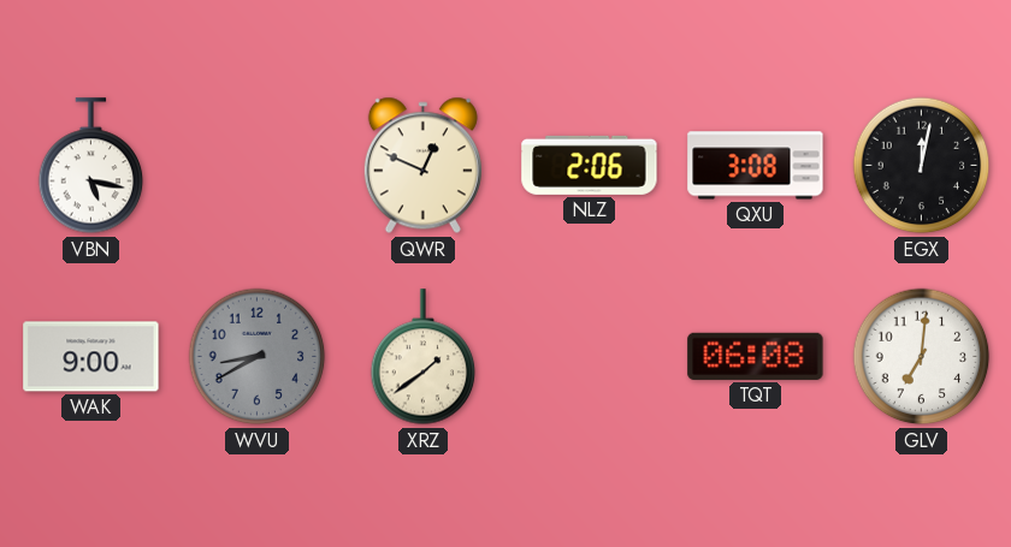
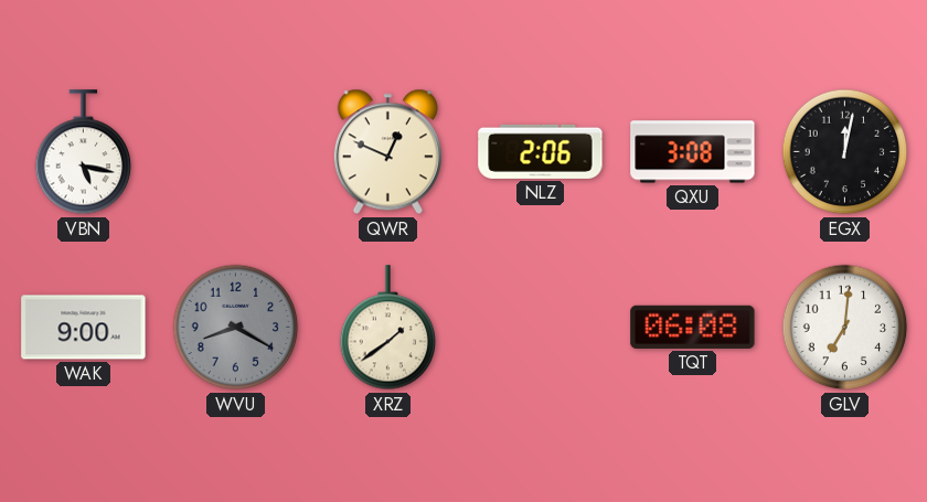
WVU: 8:40 -> 8:20
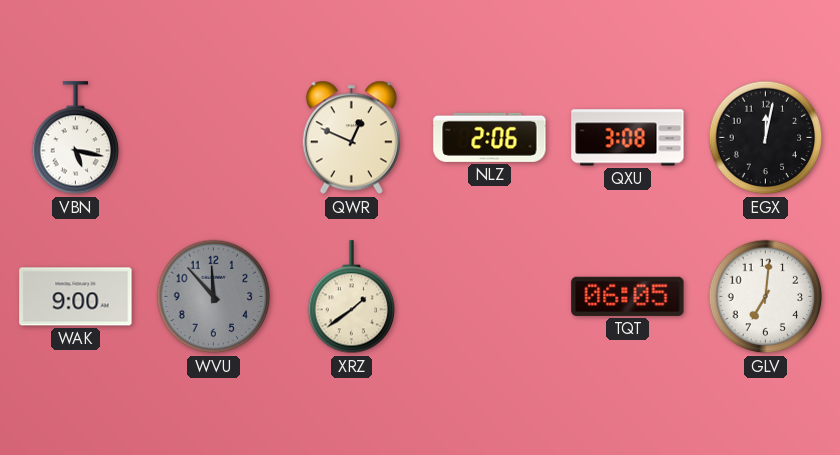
WVU: 8:20 -> 11:53
TQT: 06:08 -> 06:05
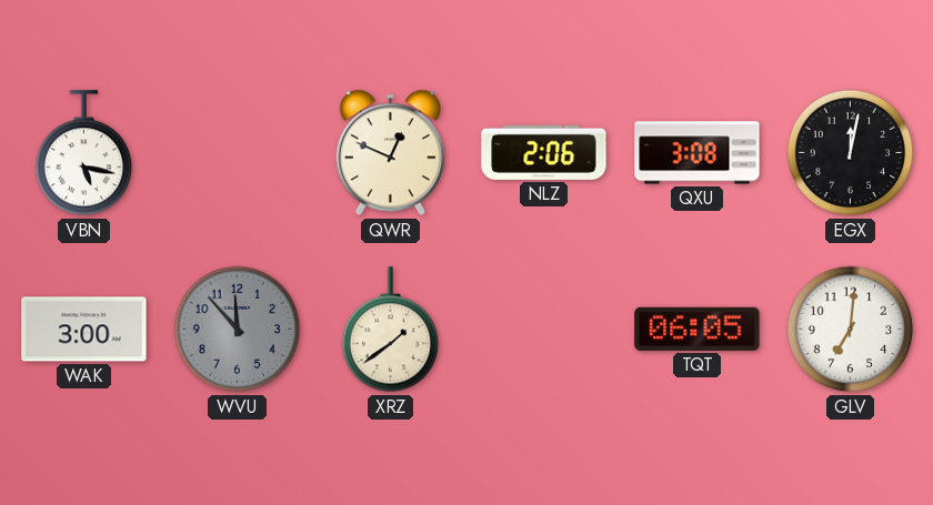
WAK: 9:00 -> 3:00
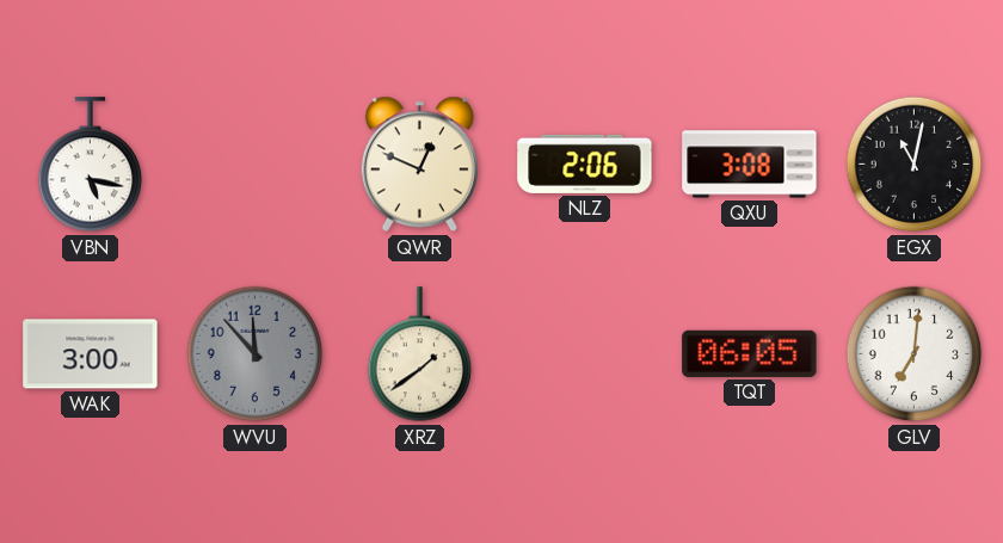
EGX: 12:02 -> 11:02
